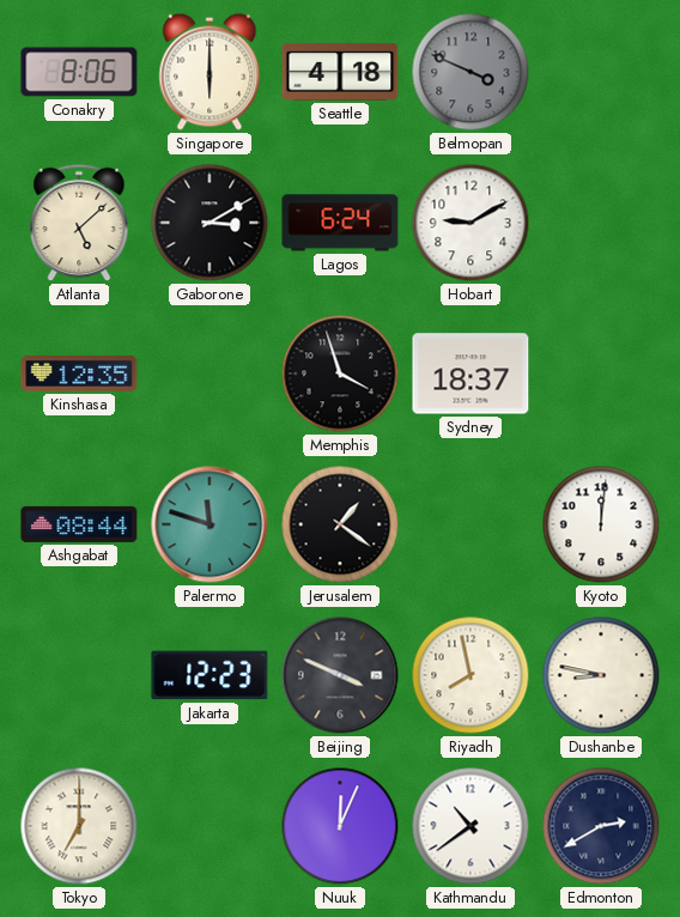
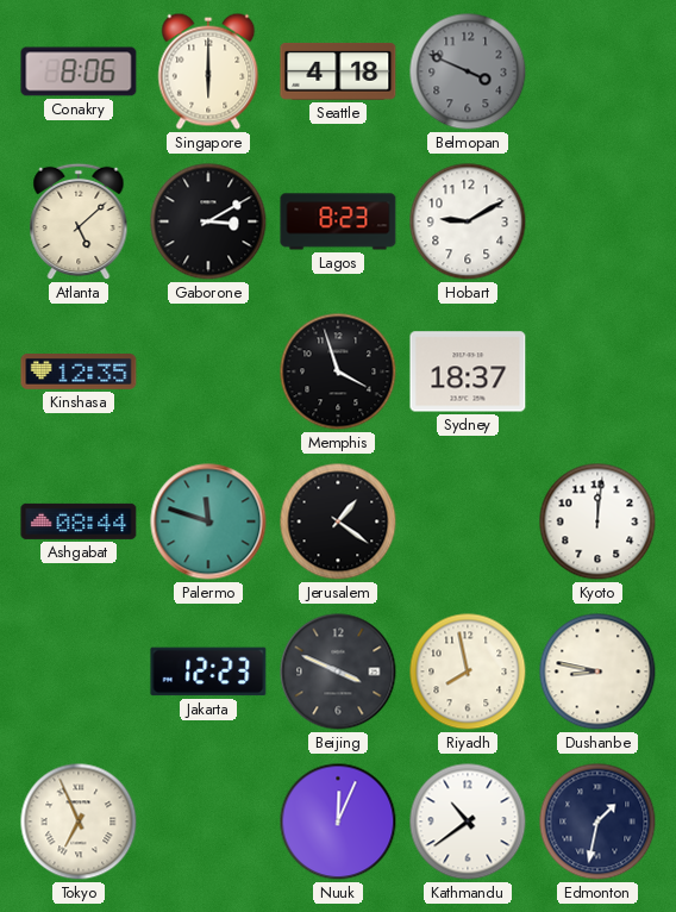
Lagos: 6:24 -> 8:23
Tokyo: 7:00 -> 6:56
Edmonton: 2:40 -> 1:32
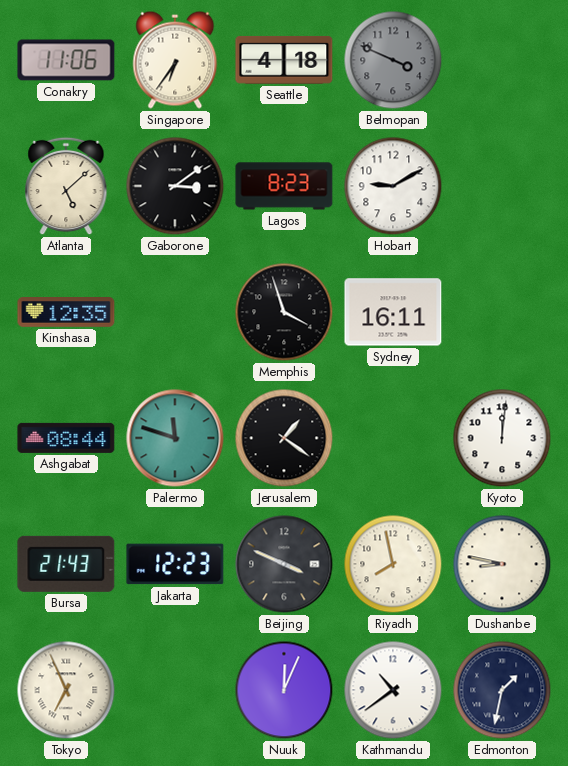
Conakry: 8:06 -> 11:06
Singapore: 6:00 -> 6:36
Gaborone: 3:10 -> 3:09
Sydney: 18:37 -> 16:11
Bursa: none -> 21:43
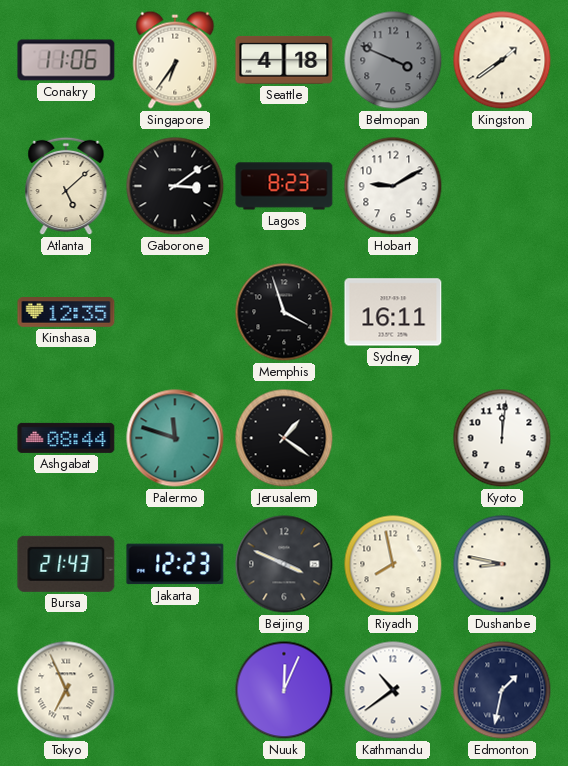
Kingston: none -> 1:39
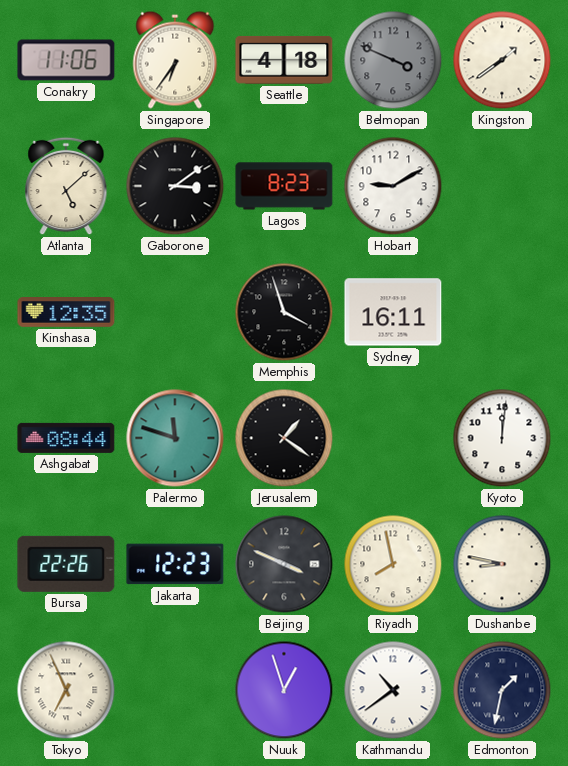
Bursa: 21:43 -> 22:26
Nuuk: 12:04 -> 12:57
